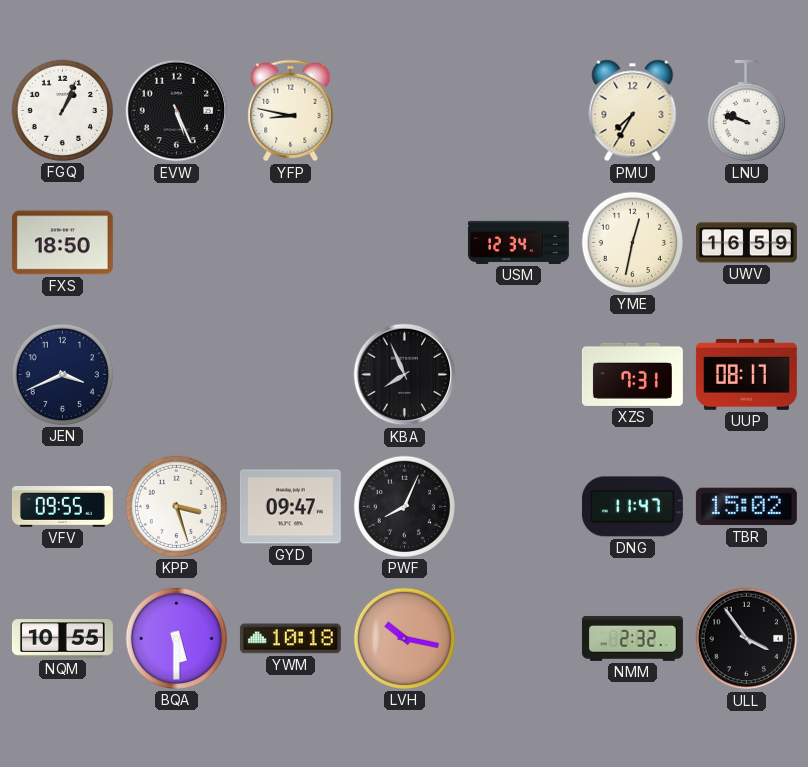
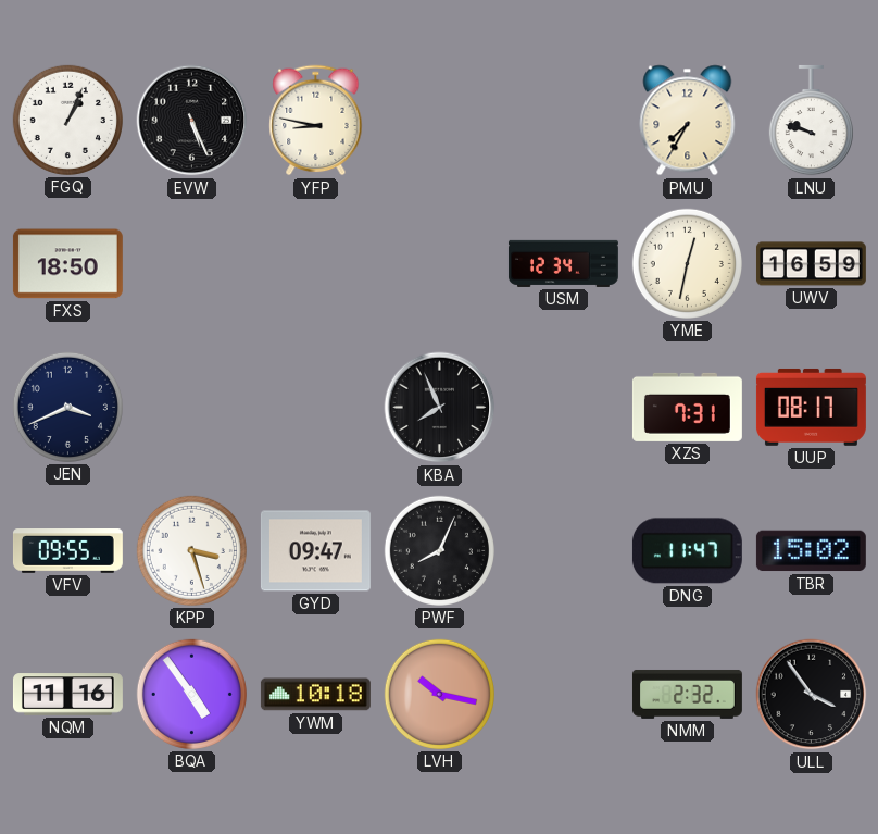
NQM: 10:55 -> 11:16
BQA: 5:30 -> 4:54
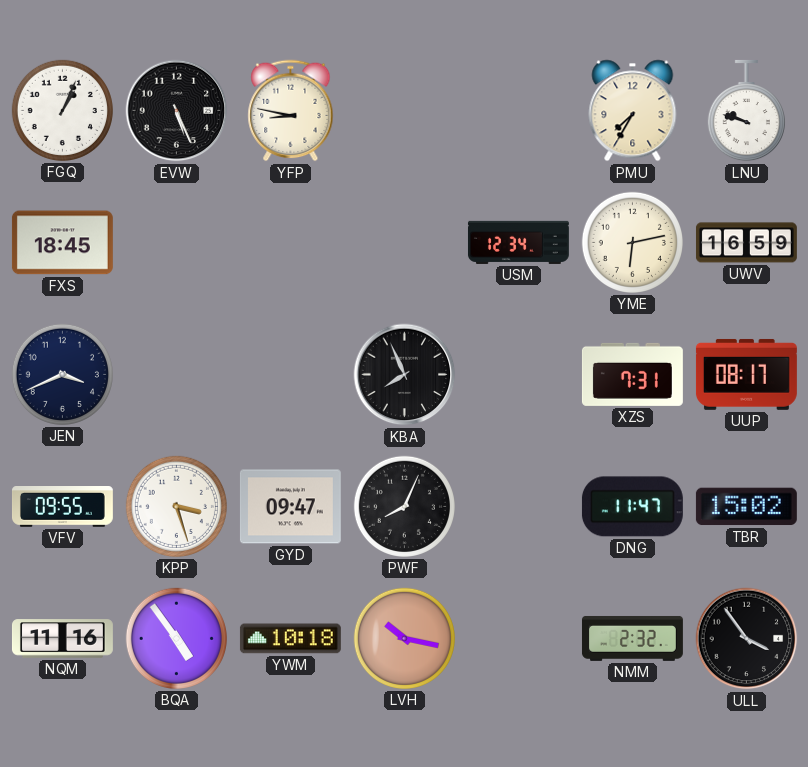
FXS: 18:50 -> 18:45
YME: 12:32 -> 6:13
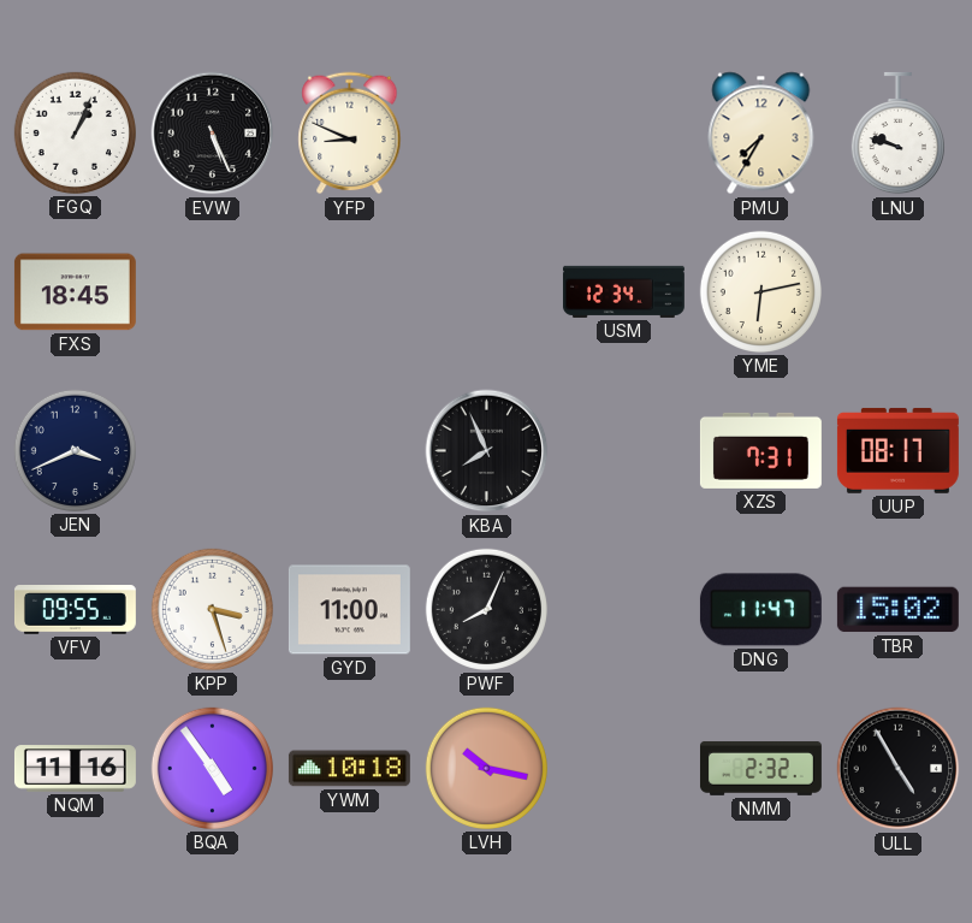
YFP: 8:47 -> 8:49
UWV: 16:59 -> none
GYD: 09:47 -> 11:00
ULL: 3:54 -> 4:55
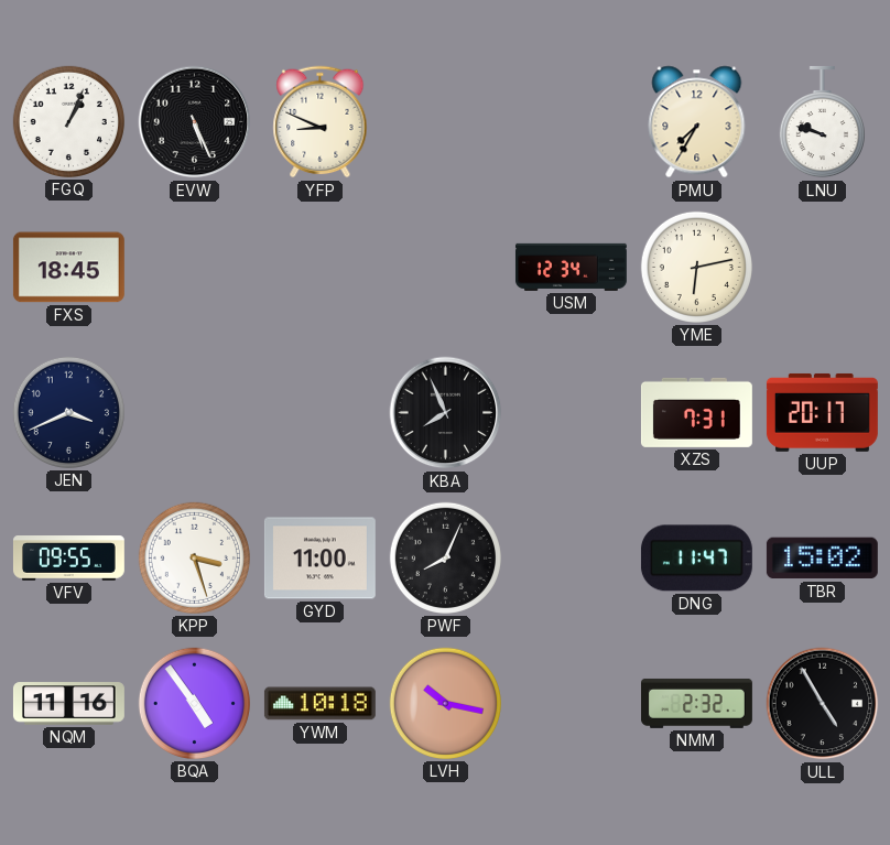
UUP: 08:17 -> 20:17
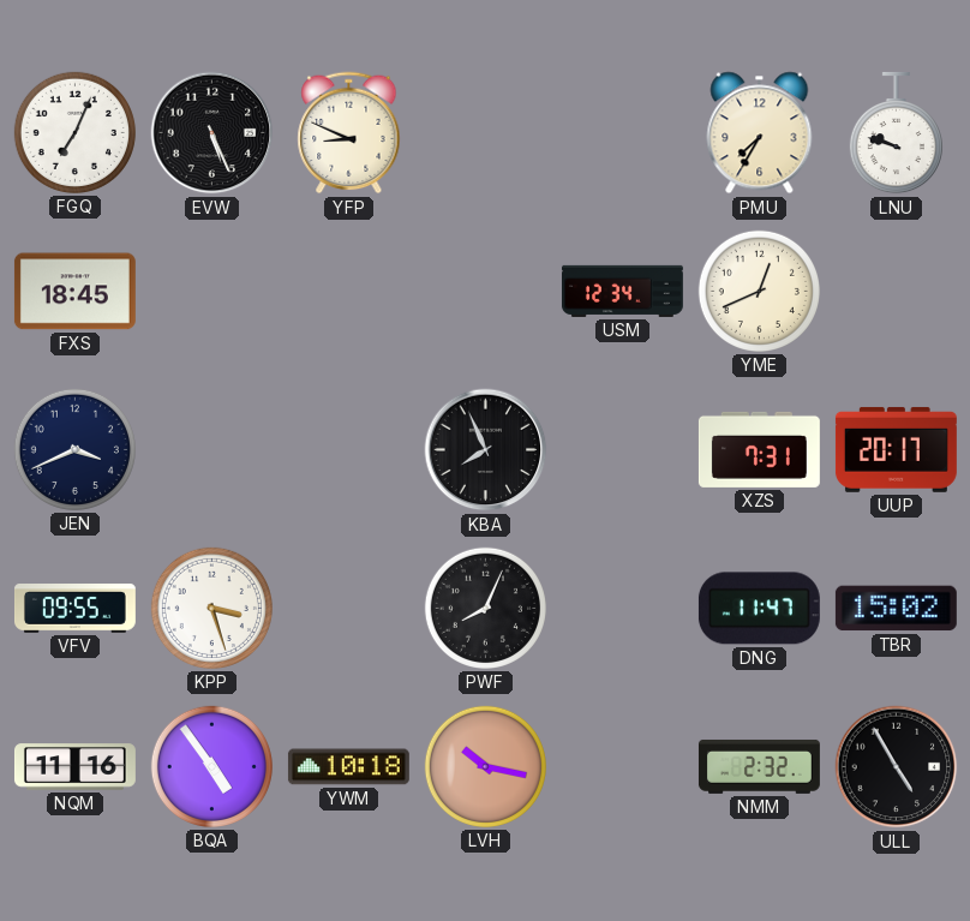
FGQ: 1:04 -> 7:04
YME: 6:13 -> 12:41
GYD: 11:00 -> none
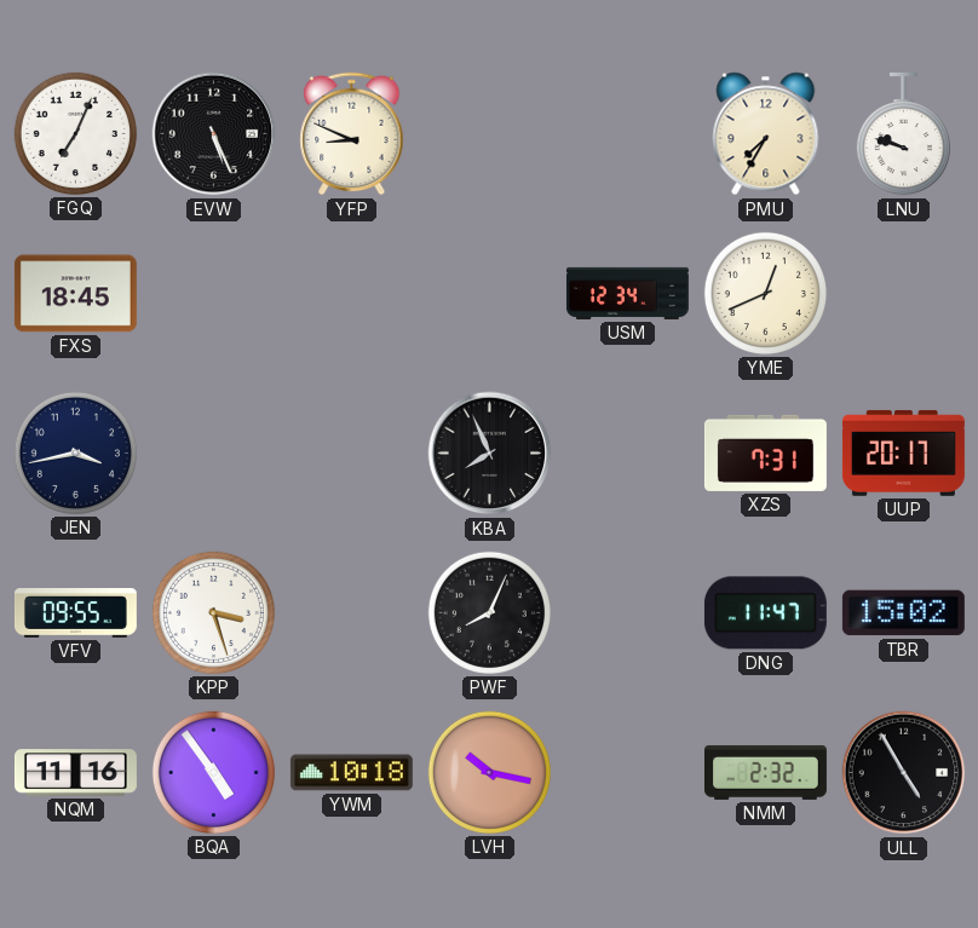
JEN: 3:41 -> 3:43
